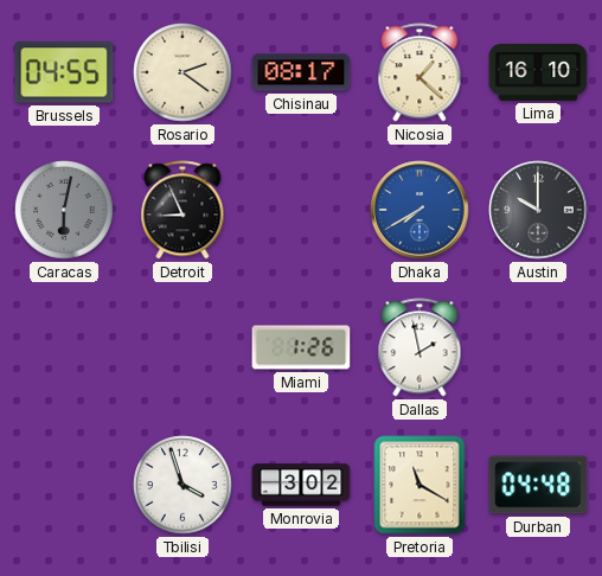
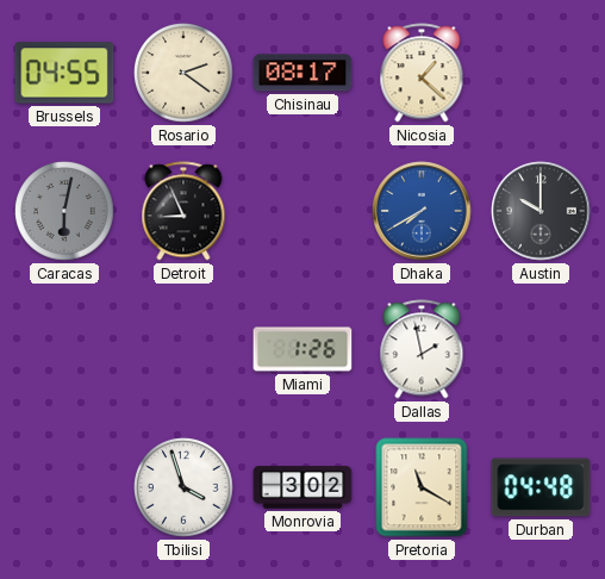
Lima: 16:10 -> none
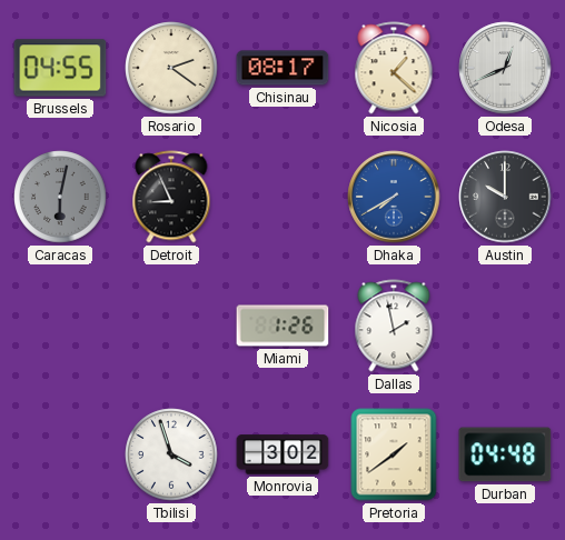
Odesa: none -> 12:41
Pretoria: 11:20 -> 1:39
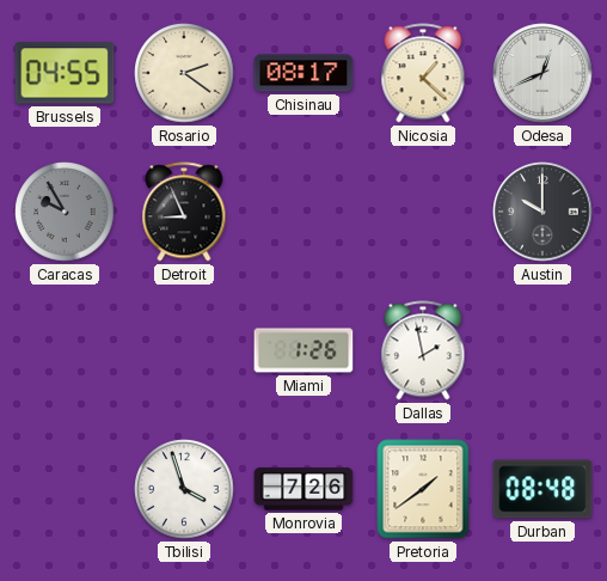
Caracas: 6:02 -> 9:55
Dhaka: 7:40 -> none
Monrovia: 3:02 -> 7:26
Durban: 04:48 -> 08:48
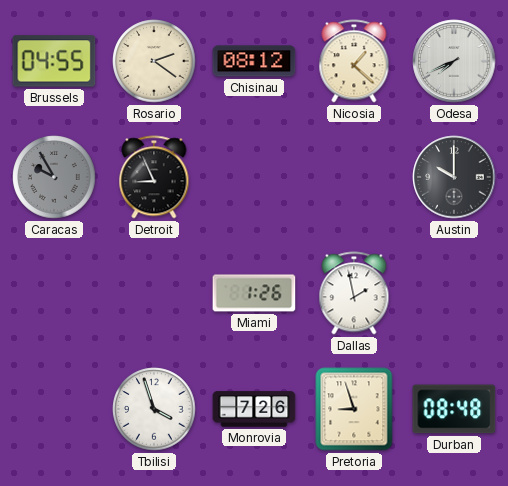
Chisinau: 08:17 -> 08:12
Odesa: 12:41 -> 7:41
Pretoria: 1:39 -> 8:57
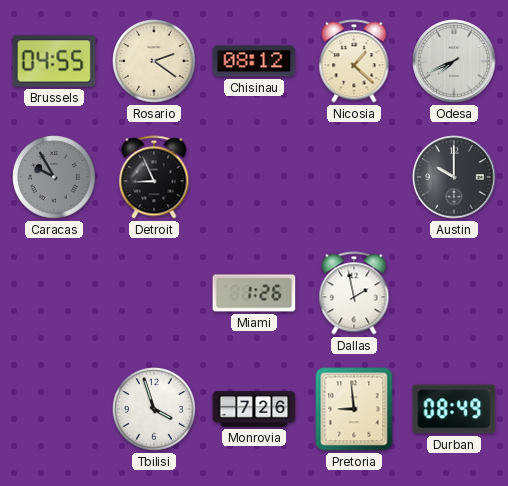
Pretoria: 8:57 -> 8:59
Durban: 08:48 -> 08:49
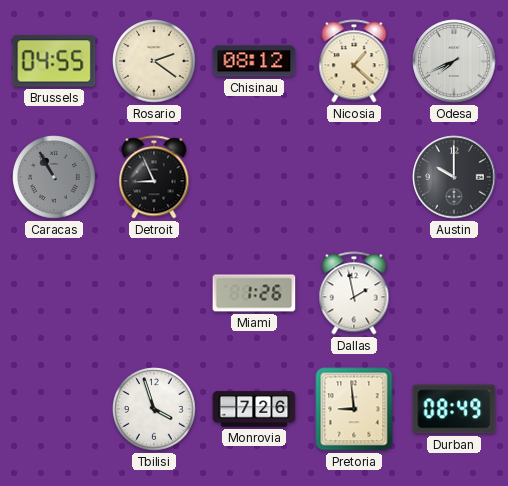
Caracas: 9:55 -> 10:55
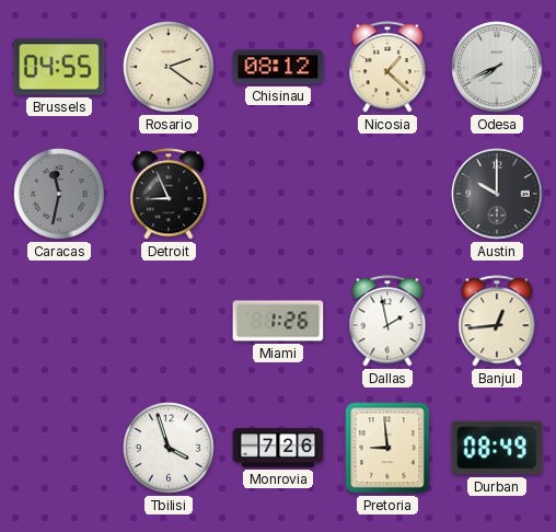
Caracas: 10:55 -> 11:32
Banjul: none -> 12:44
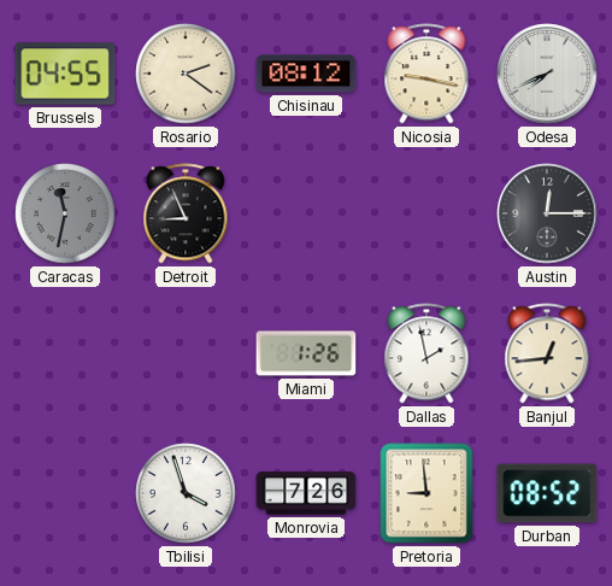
Nicosia: 1:22 -> 9:17
Austin: 10:00 -> 12:15
Durban: 08:49 -> 08:52
